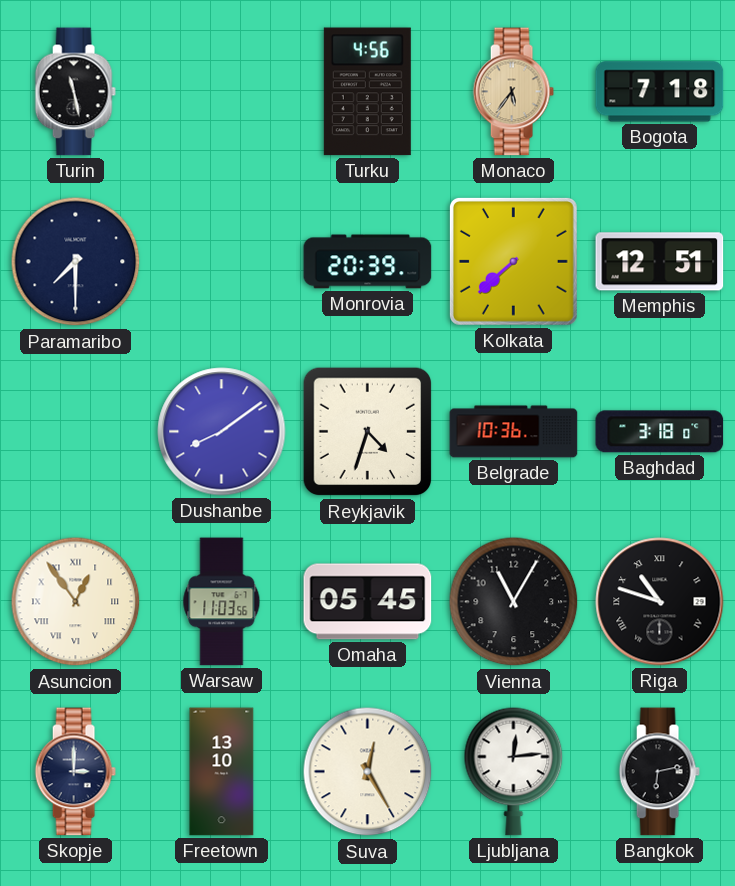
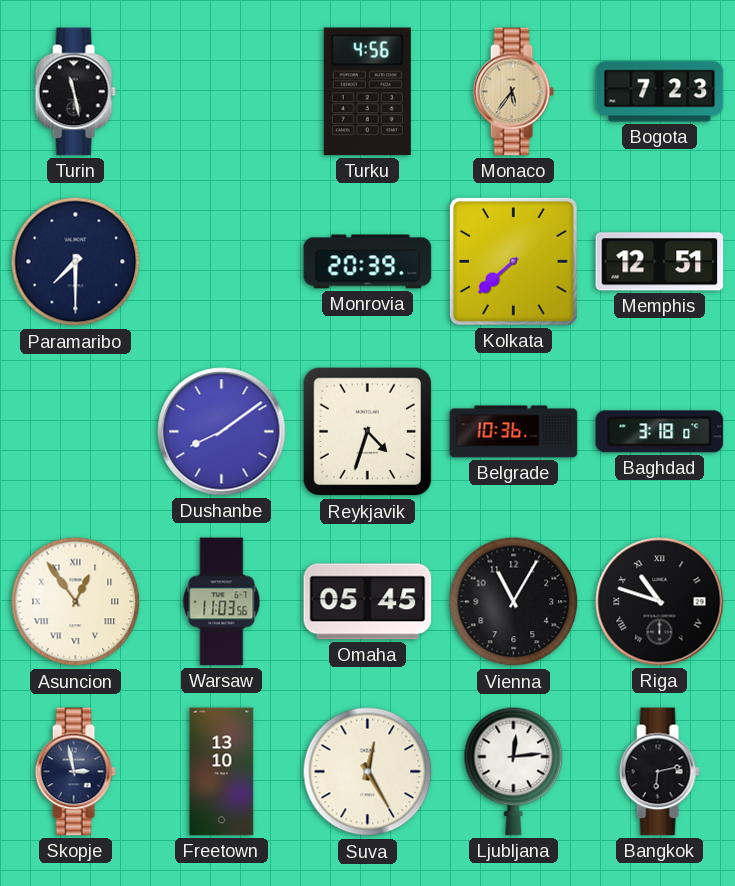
Bogota: 7:18 -> 7:23
Skopje: 3:00 -> 2:58
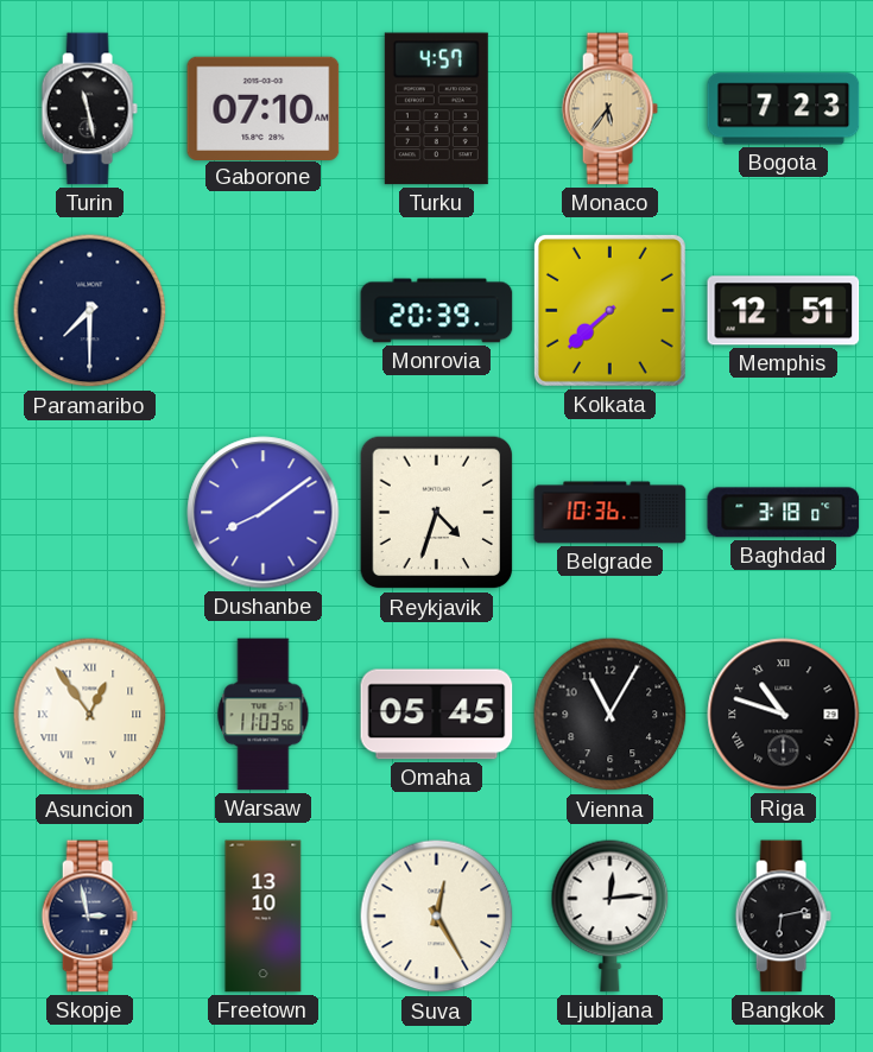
Gaborone: none -> 07:10
Turku: 4:56 -> 4:57
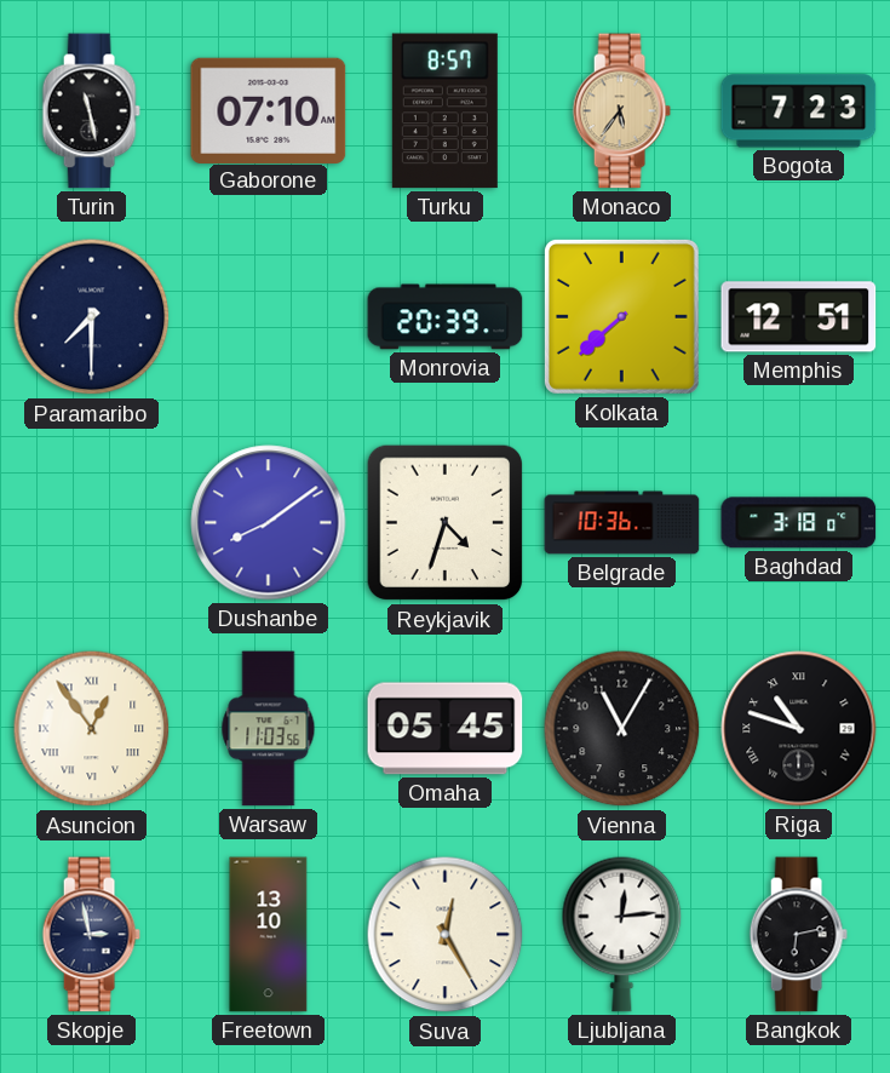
Turku: 4:57 -> 8:57
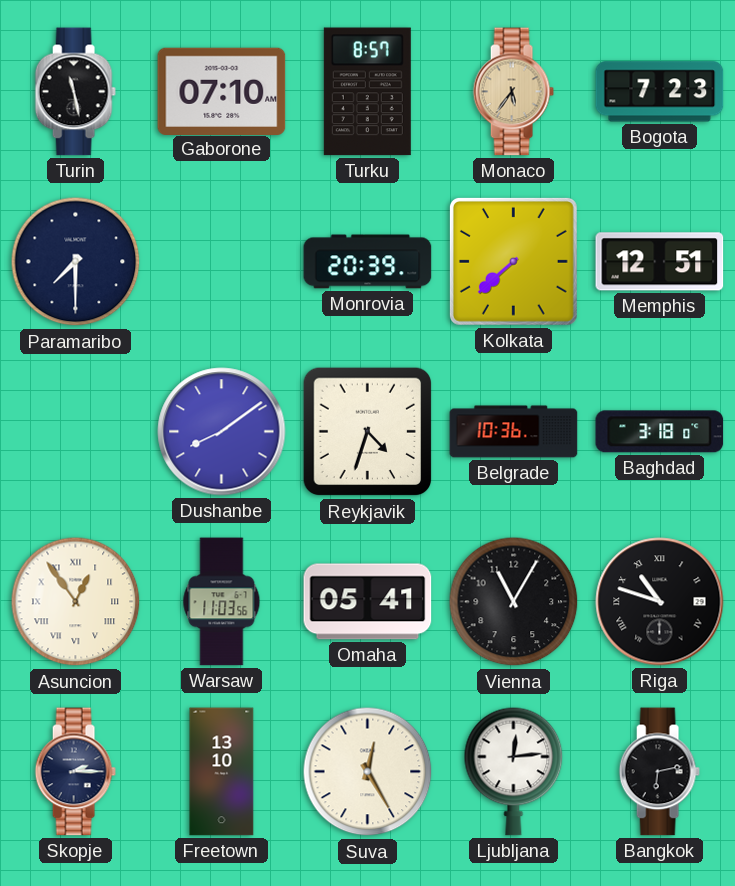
Omaha: 05:45 -> 05:41
Skopje: 2:58 -> 2:15
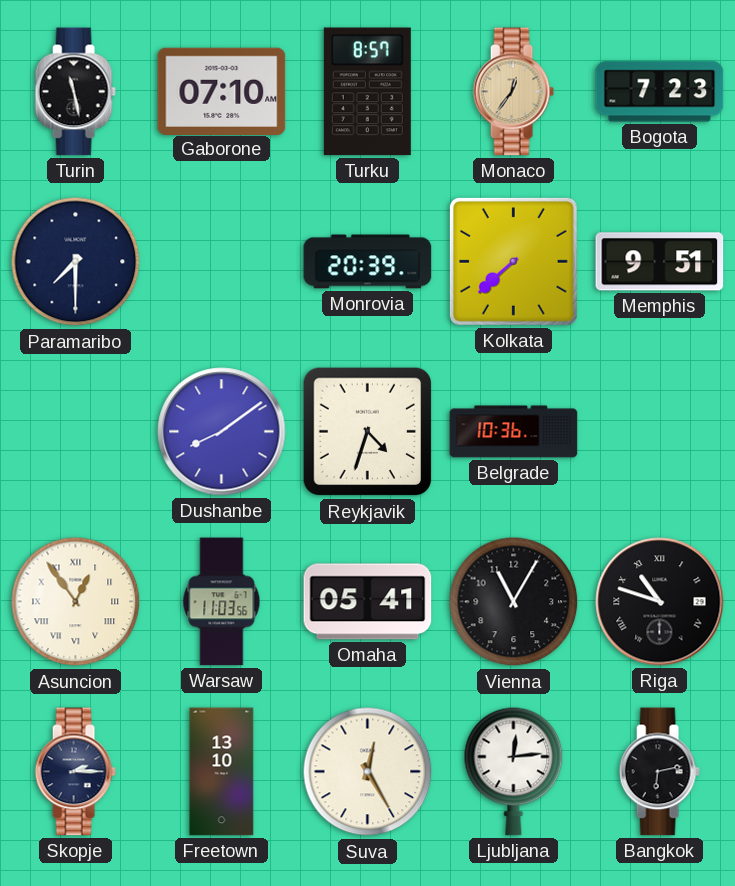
Monaco: 5:36 -> 12:36
Memphis: 12:51 -> 9:51
Baghdad: 3:18 -> none
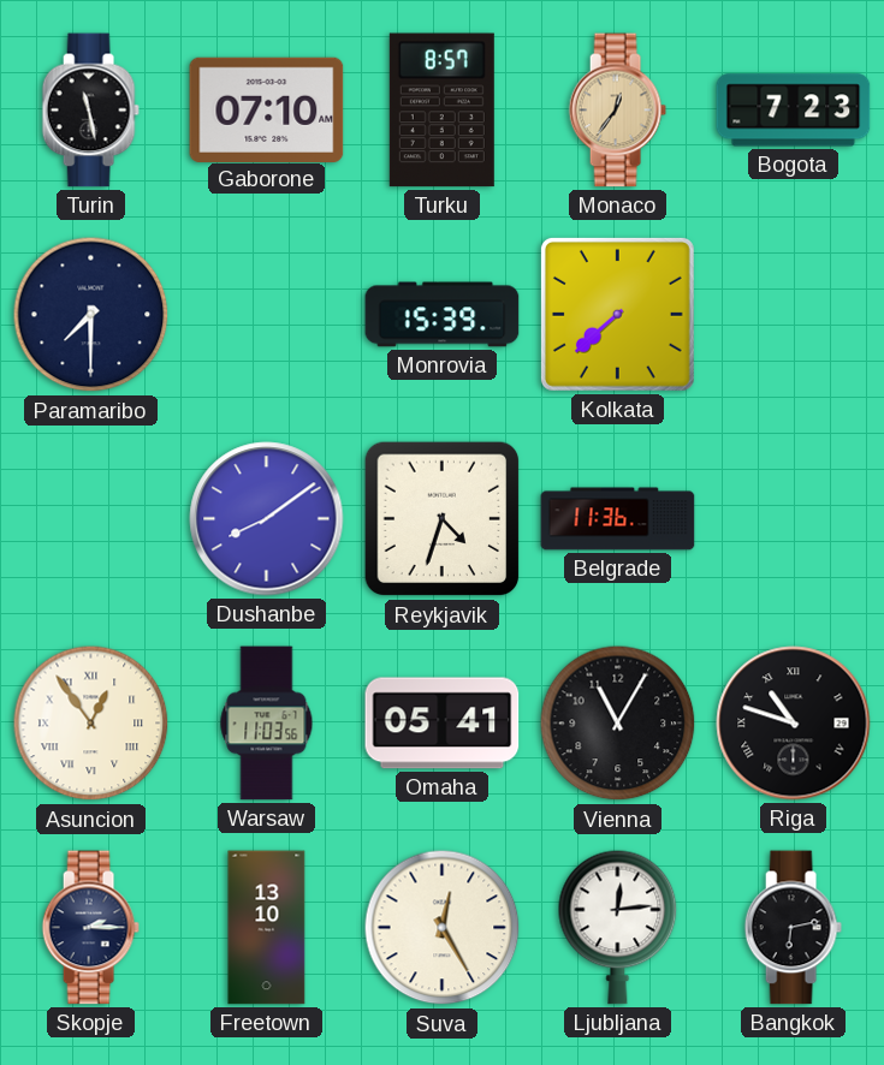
Monrovia: 20:39 -> 15:39
Memphis: 9:51 -> none
Belgrade: 10:36 -> 11:36
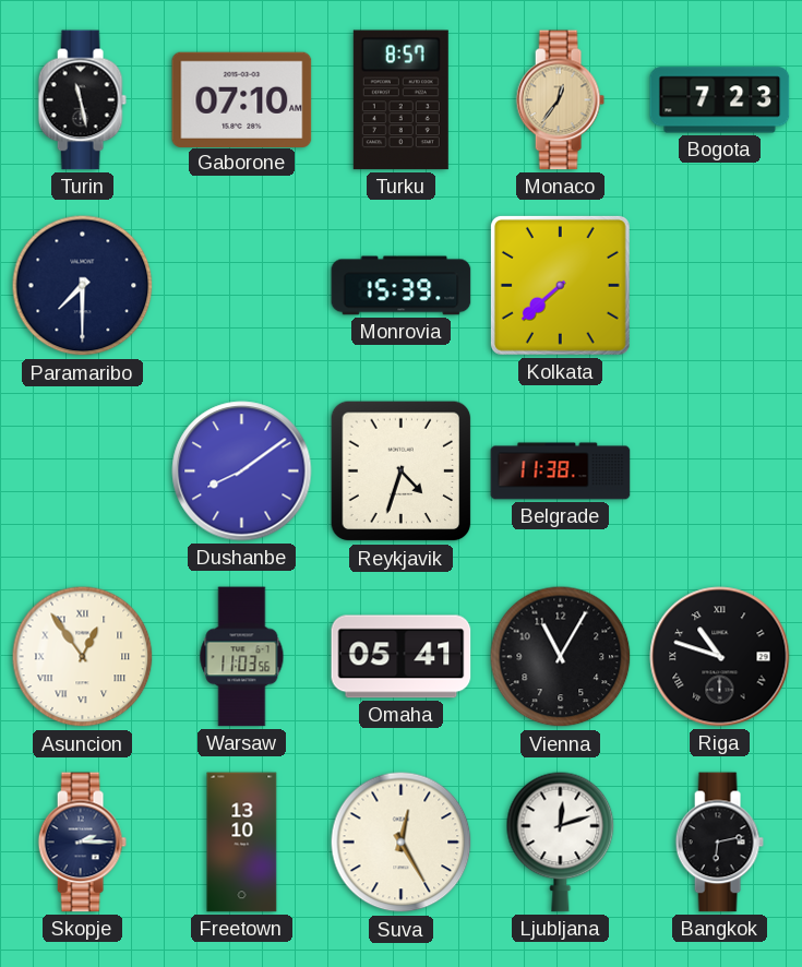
Belgrade: 11:36 -> 11:38
Ljubljana: 12:14 -> 12:12
